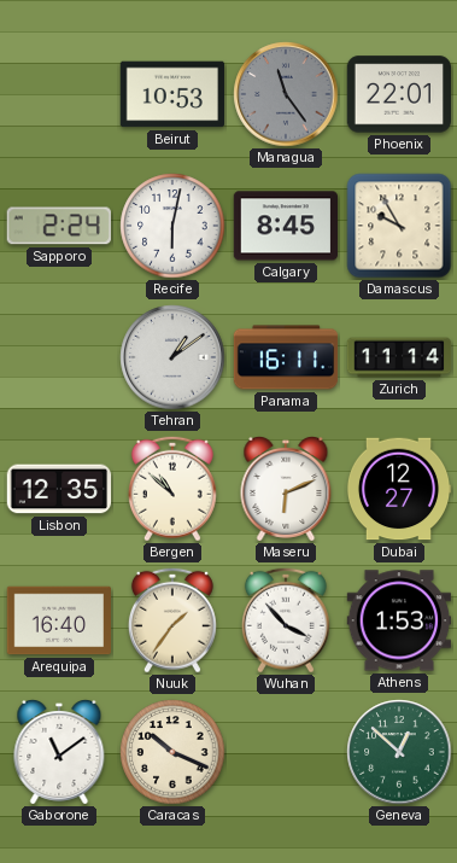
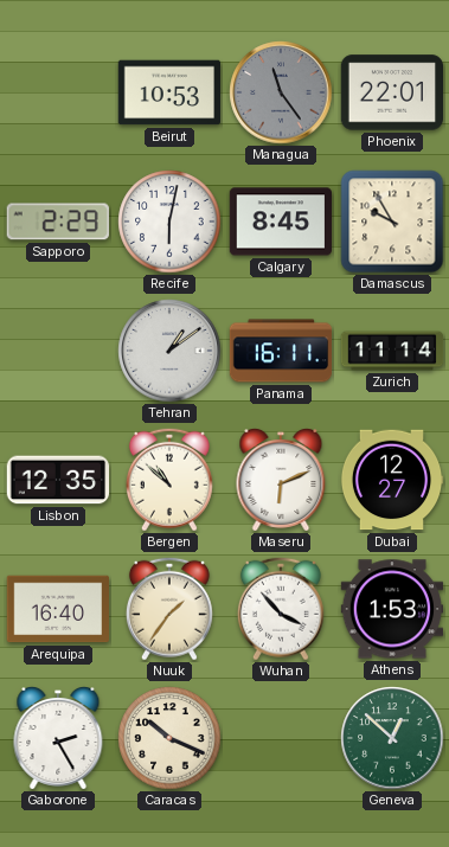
Sapporo: 2:24 -> 2:29
Gaborone: 11:09 -> 2:25
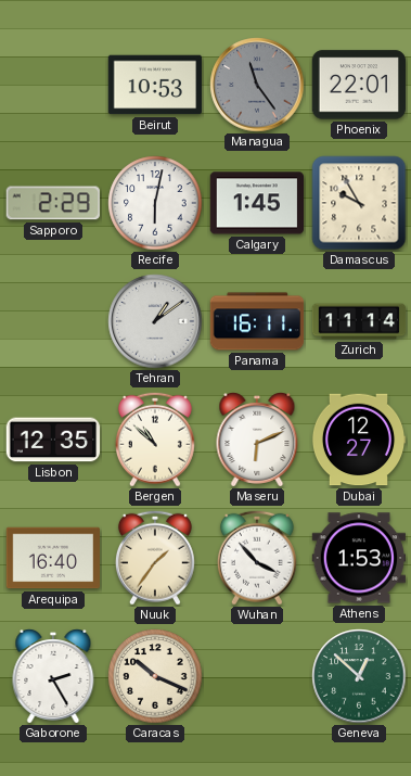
Calgary: 8:45 -> 1:45
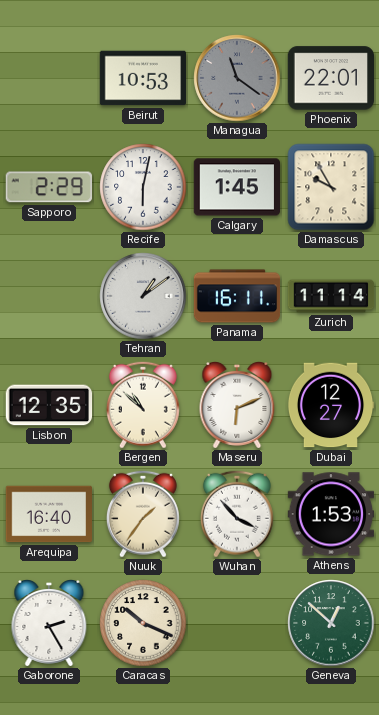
Managua: 11:24 -> 11:21
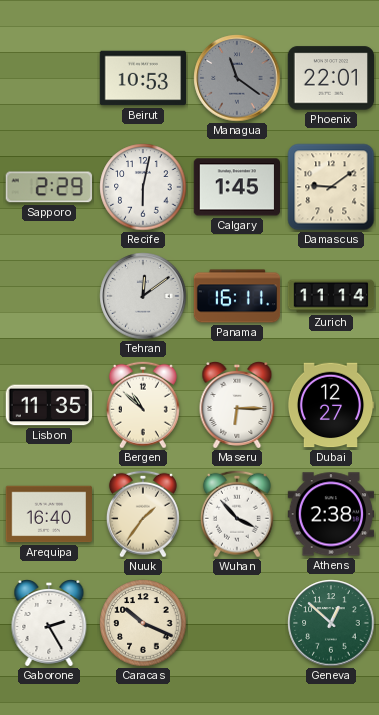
Damascus: 9:55 -> 9:09
Tehran: 1:09 -> 12:09
Lisbon: 12:35 -> 11:35
Maseru: 6:11 -> 6:15
Athens: 1:53 -> 2:38
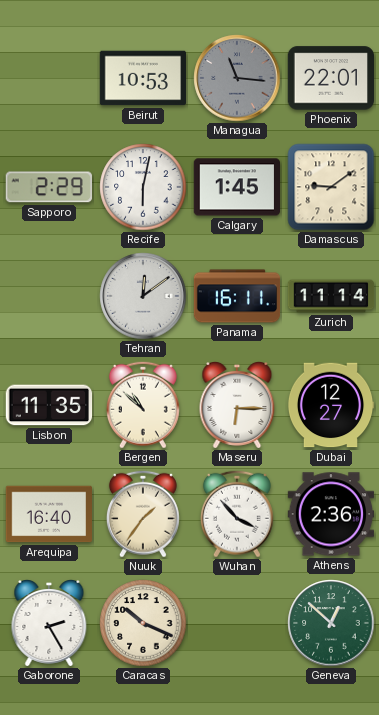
Managua: 11:21 -> 11:16
Athens: 2:38 -> 2:36
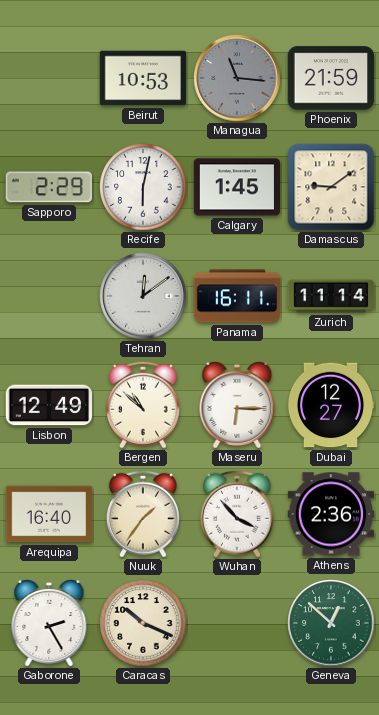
Phoenix: 22:01 -> 21:59
Lisbon: 11:35 -> 12:49
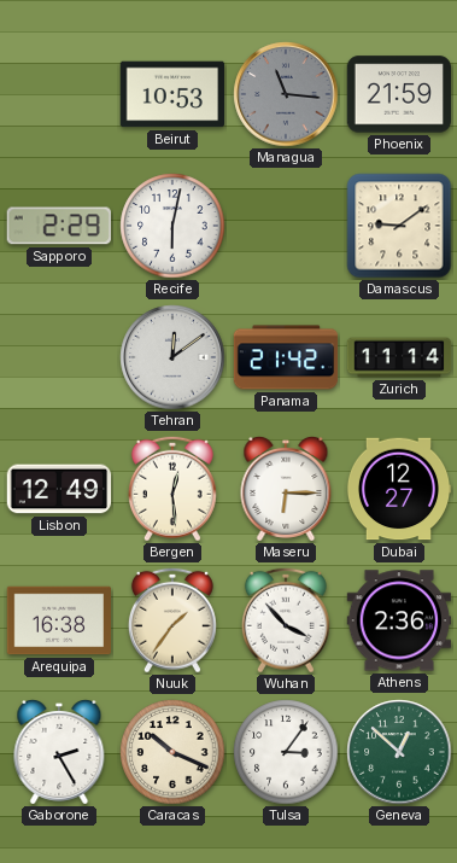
Calgary: 1:45 -> none
Panama: 16:11 -> 21:42
Bergen: 10:52 -> 12:29
Arequipa: 16:40 -> 16:38
Tulsa: none -> 3:06
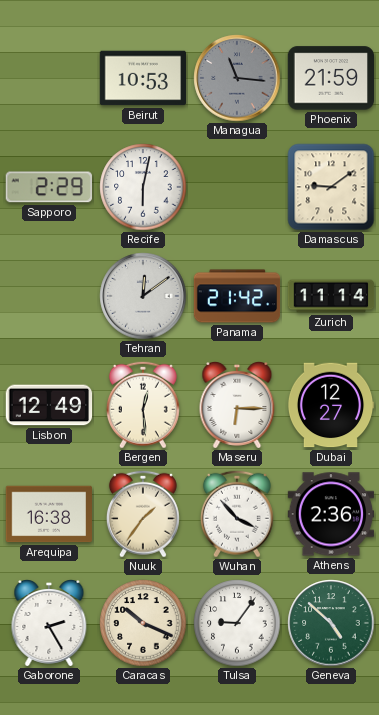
Tulsa: 3:06 -> 9:06
Geneva: 12:52 -> 4:52
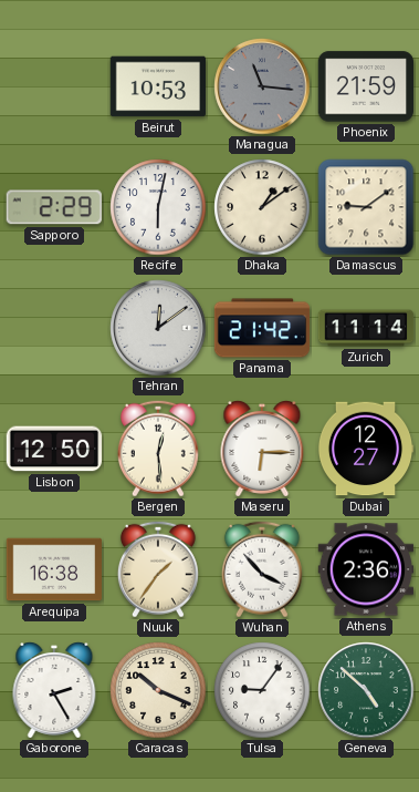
Dhaka: none -> 1:09
Lisbon: 12:49 -> 12:50
